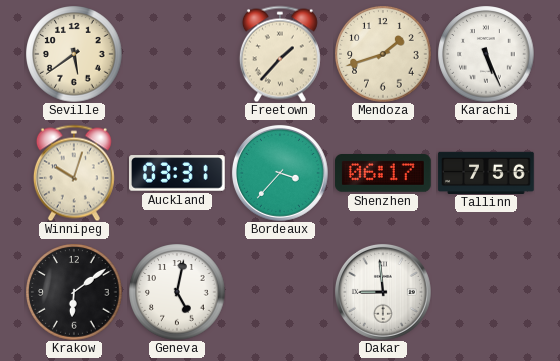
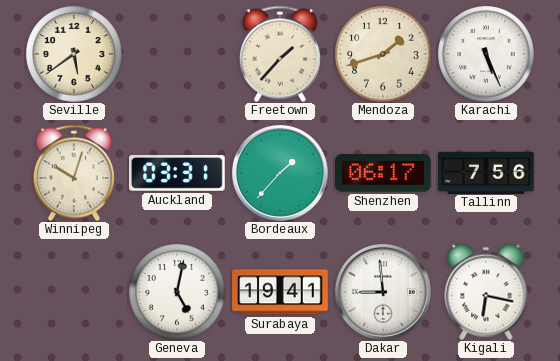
Bordeaux: 3:37 -> 1:37
Krakow: 6:09 -> none
Surabaya: none -> 19:41
Kigali: none -> 6:17
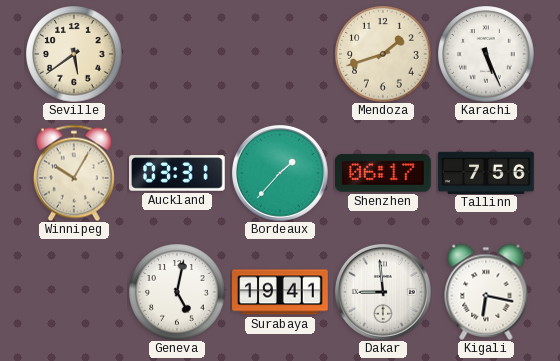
Freetown: 1:37 -> none
Winnipeg: 10:03 -> 10:05
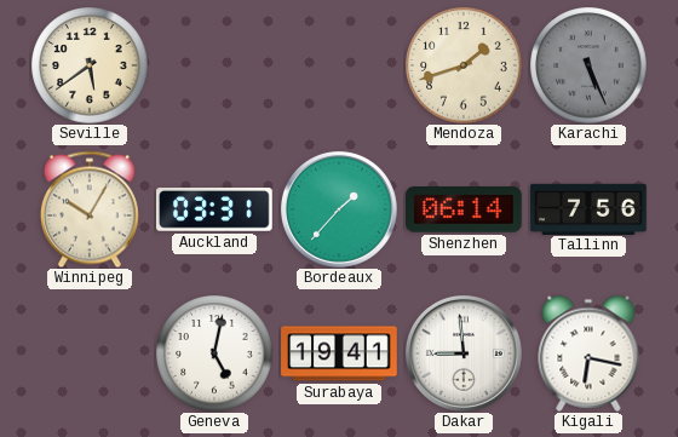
Karachi dial: white -> grey
Shenzhen: 06:17 -> 06:14
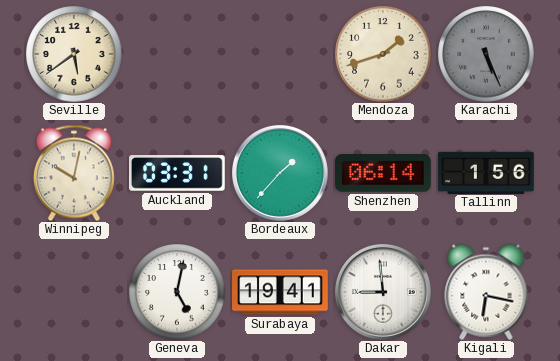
Winnipeg: 10:05 -> 10:02
Tallinn: 7:56 -> 1:56
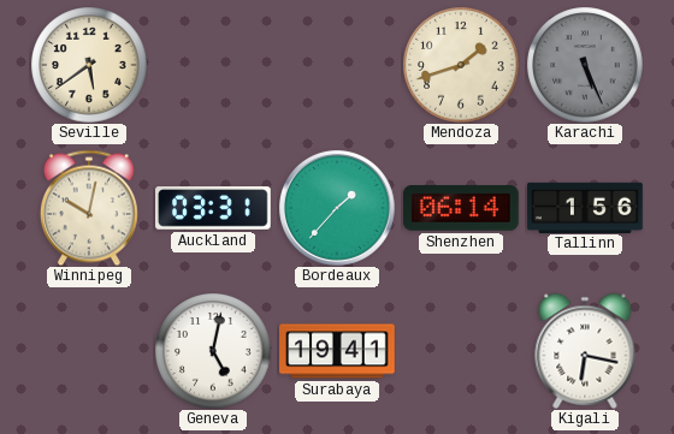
Dakar: 8:59 -> none
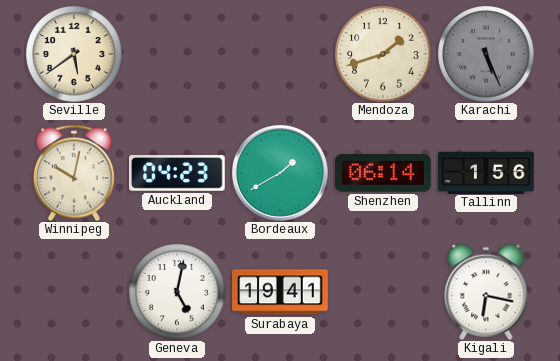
Auckland: 03:31 -> 04:23
Bordeaux: 1:37 -> 1:40
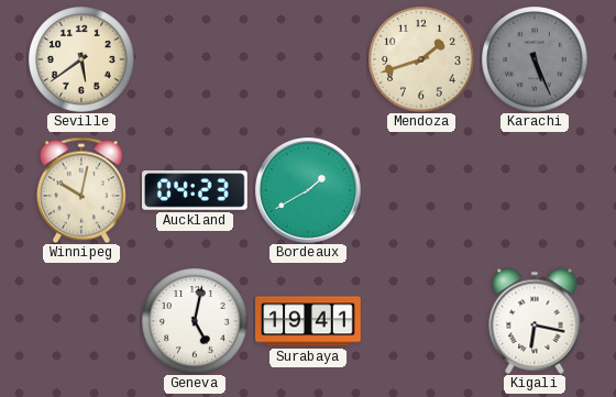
Shenzhen: 06:14 -> none
Tallinn: 1:56 -> none
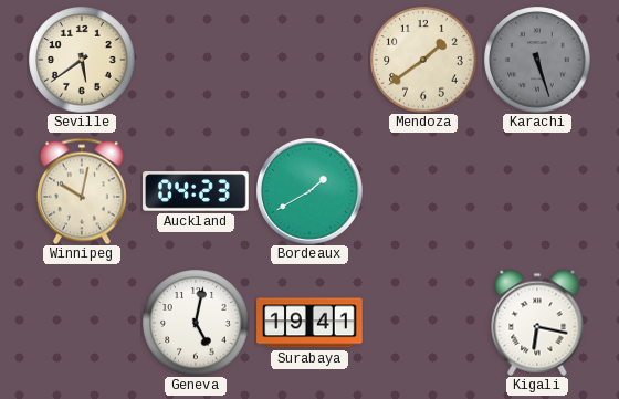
Mendoza: 1:42 -> 1:39
Karachi: 5:26 -> 5:27
